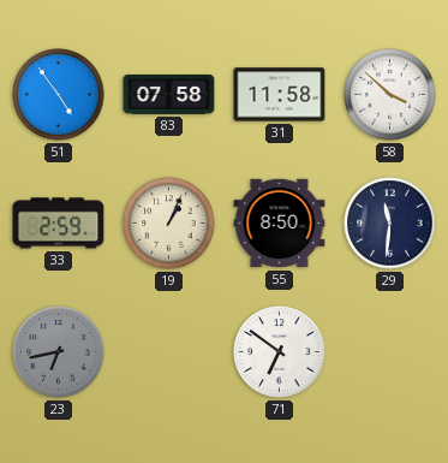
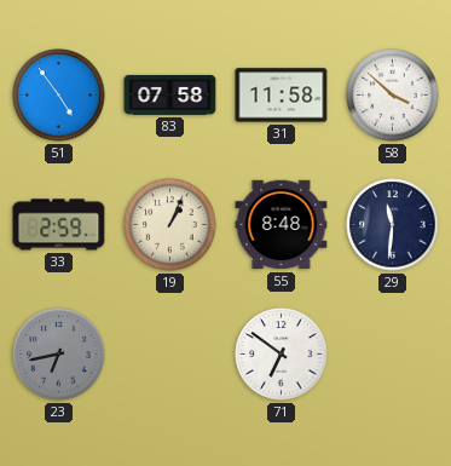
55: 8:50 -> 8:48
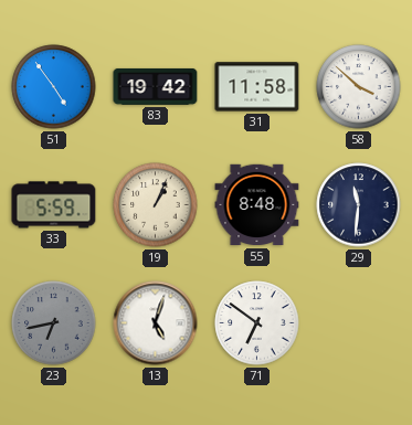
83: 07:58 -> 19:42
33: 2:59 -> 5:59
13: none -> 5:03
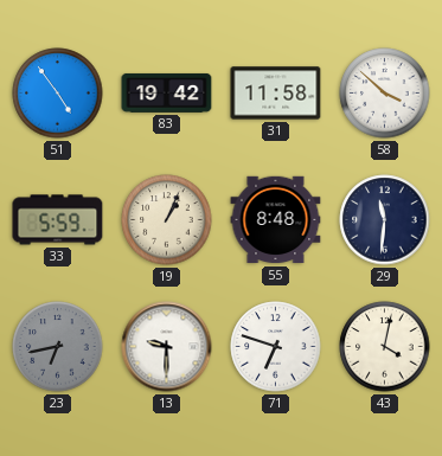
13: 5:03 -> 9:30
71: 6:51 -> 6:48
43: none -> 4:02
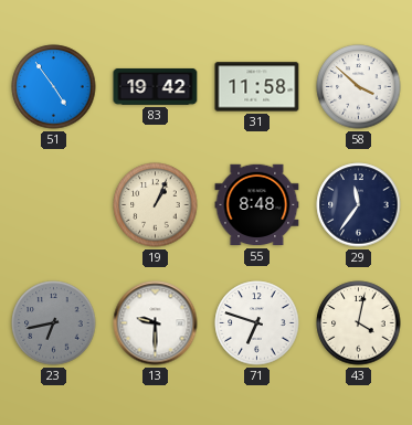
33: 5:59 -> none
29: 11:31 -> 11:36
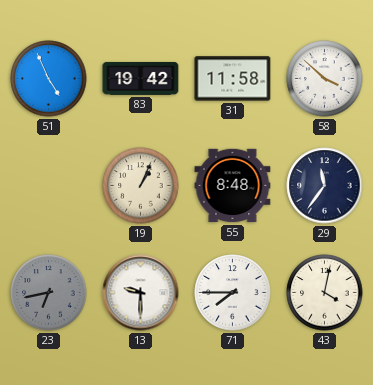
51: 4:54 -> 4:56
71: 6:48 -> 7:45
